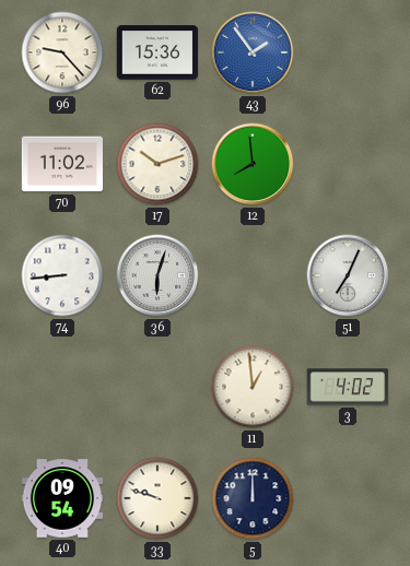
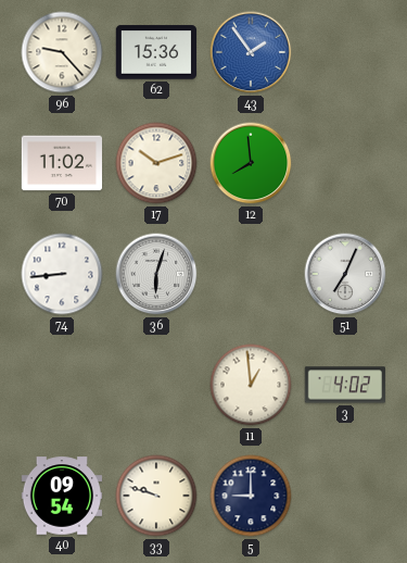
5: 12:00 -> 9:00
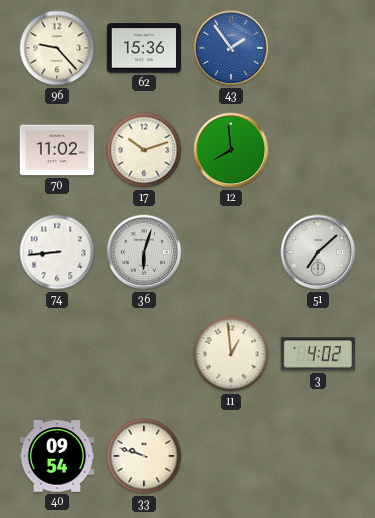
51: 7:04 -> 7:08
5: 9:00 -> none
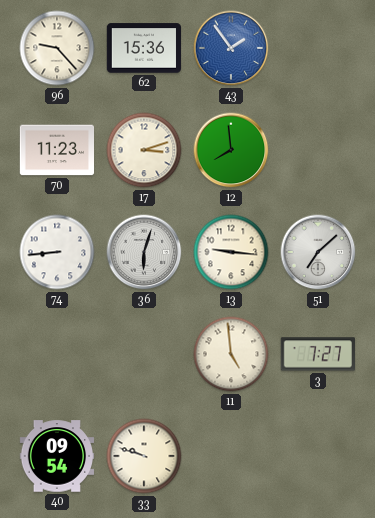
70: 11:02 -> 11:23
17: 10:12 -> 3:12
13: none -> 9:16
11: 12:59 -> 4:59
3: 4:02 -> 7:27
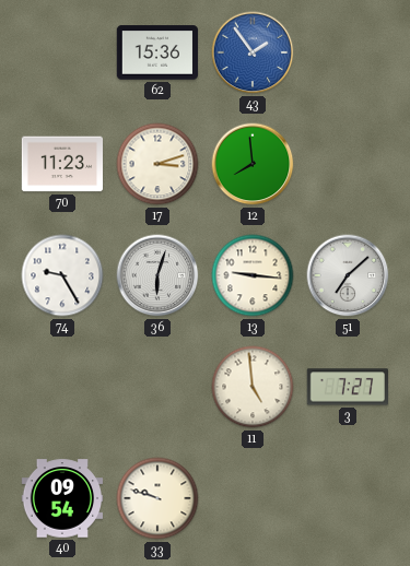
96: 9:23 -> none
74: 8:44 -> 9:25
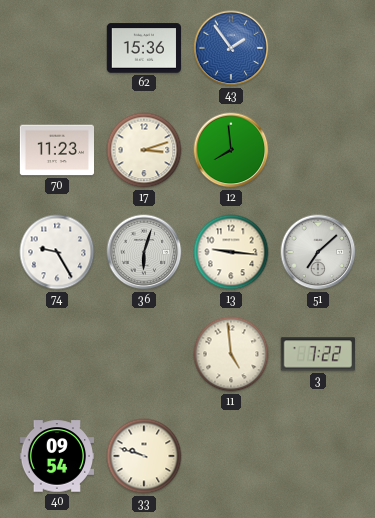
3: 7:27 -> 7:22
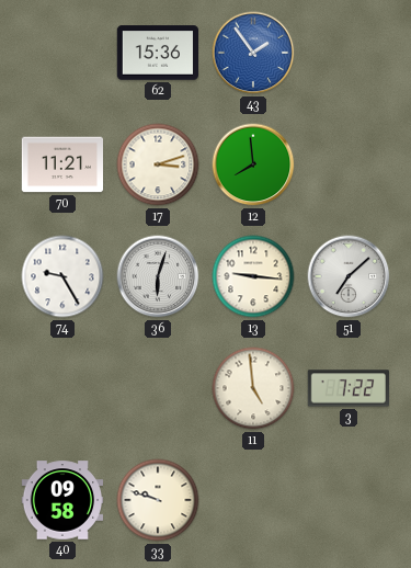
70: 11:23 -> 11:21
40: 09:54 -> 09:58
